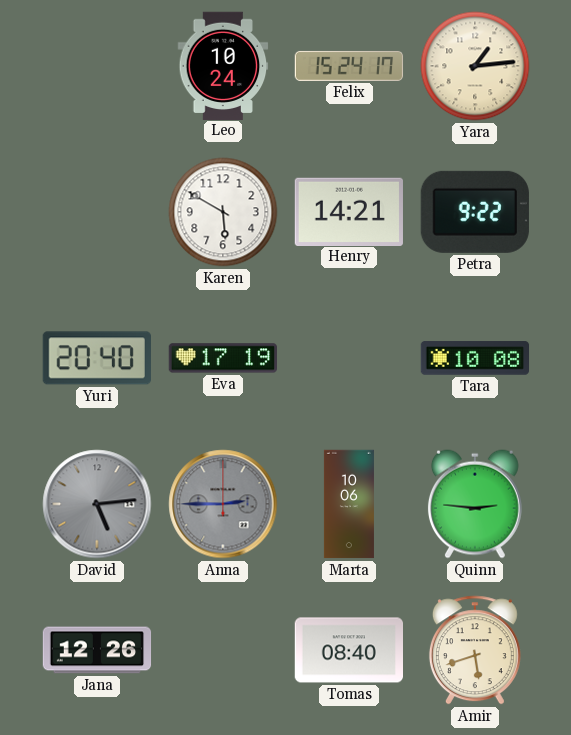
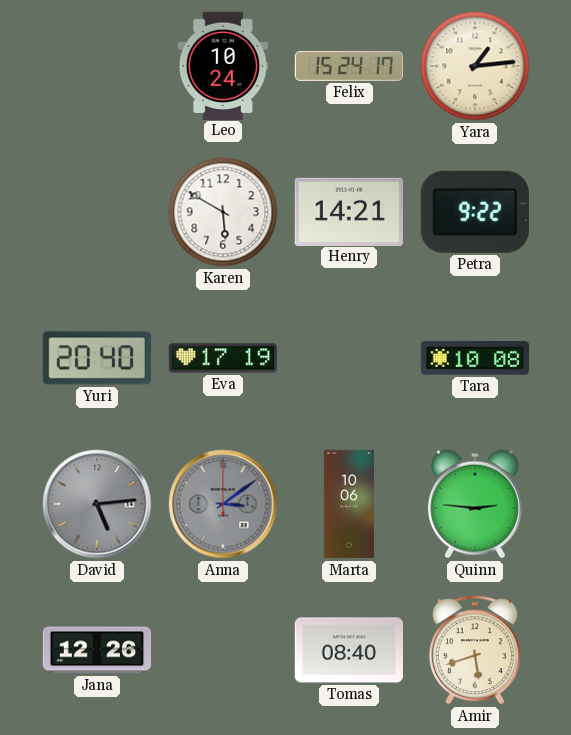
Anna: 2:45 -> 3:09
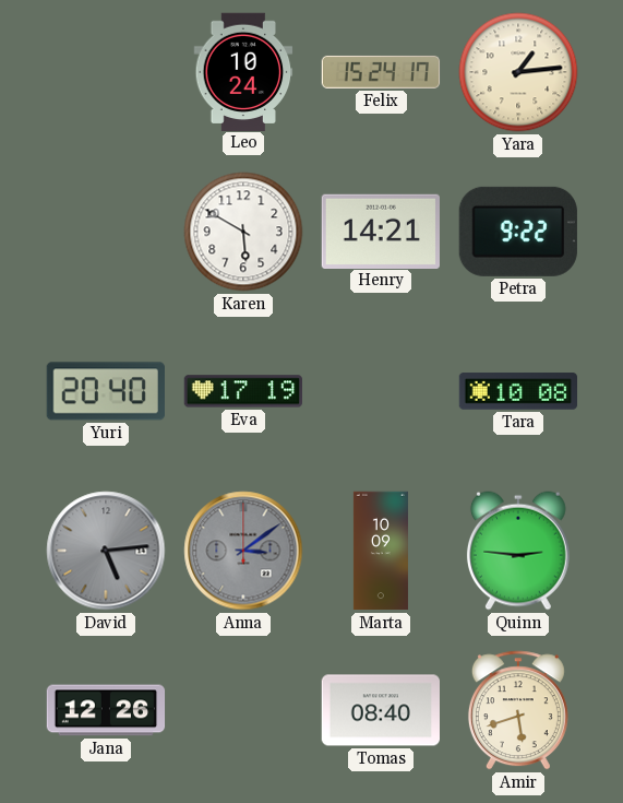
Marta: 10:06 -> 10:09
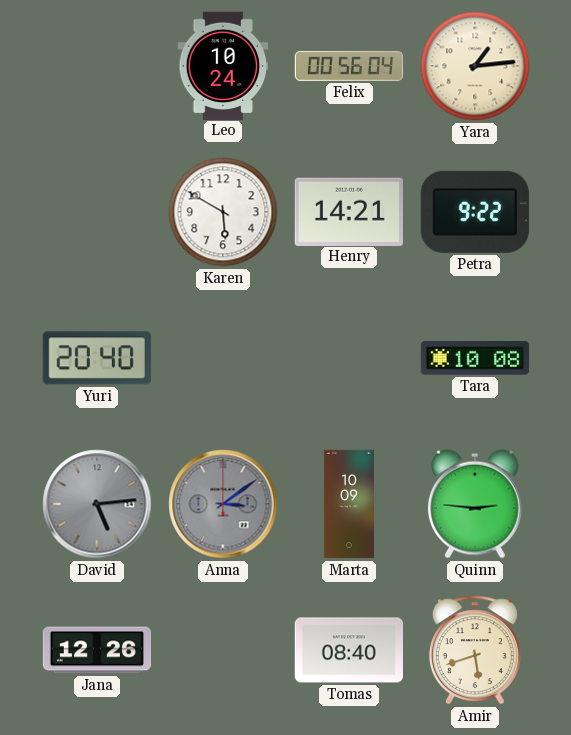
Felix: 15:24 -> 00:56
Eva: 17:19 -> none
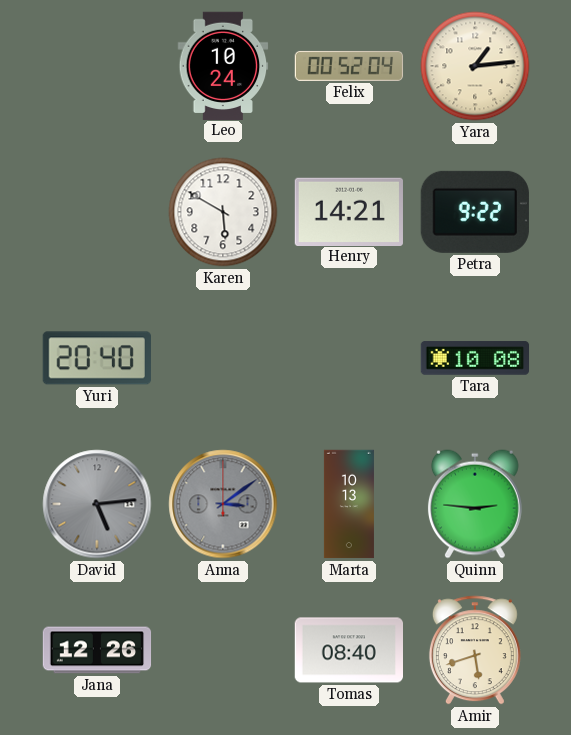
Felix: 00:56 -> 00:52
Marta: 10:09 -> 10:13
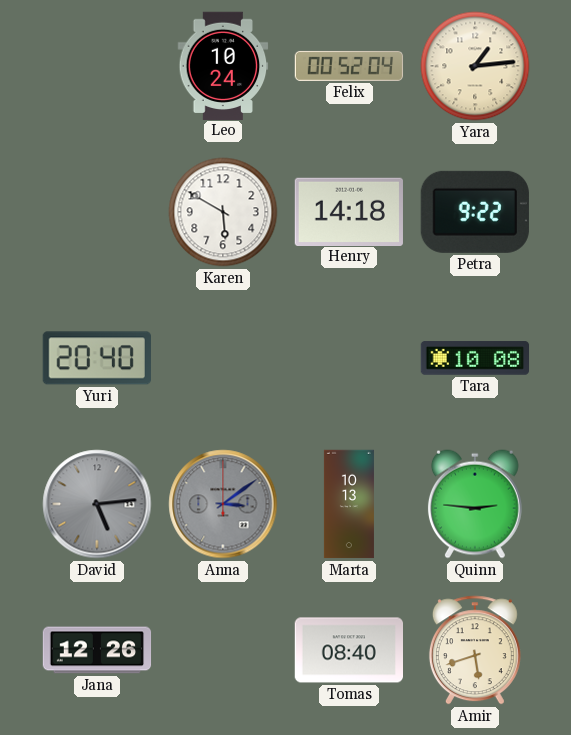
Henry: 14:21 -> 14:18
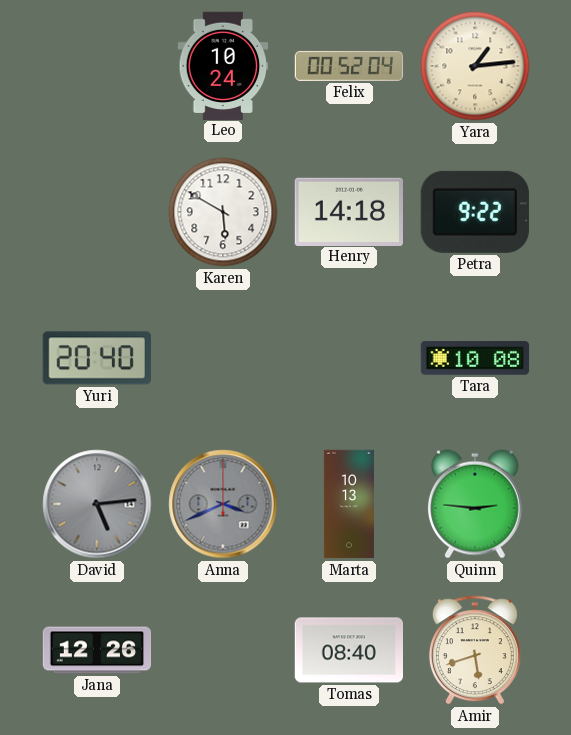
Anna: 3:09 -> 3:41
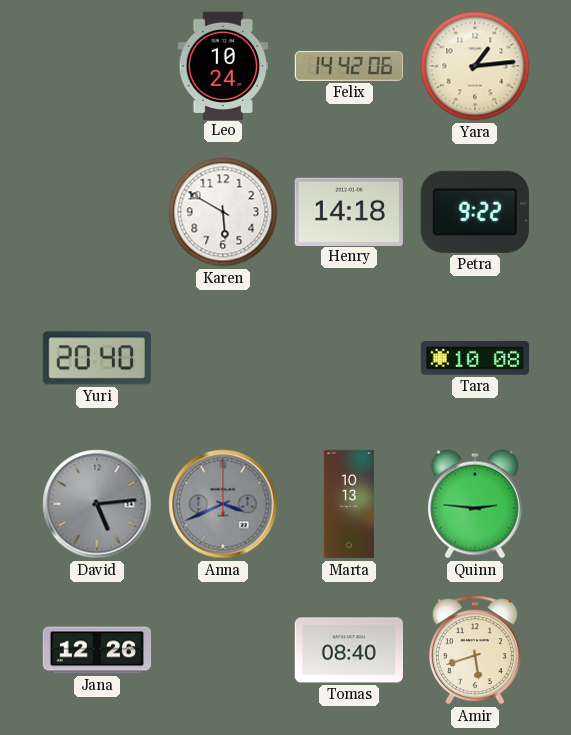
Felix: 00:52 -> 14:42
